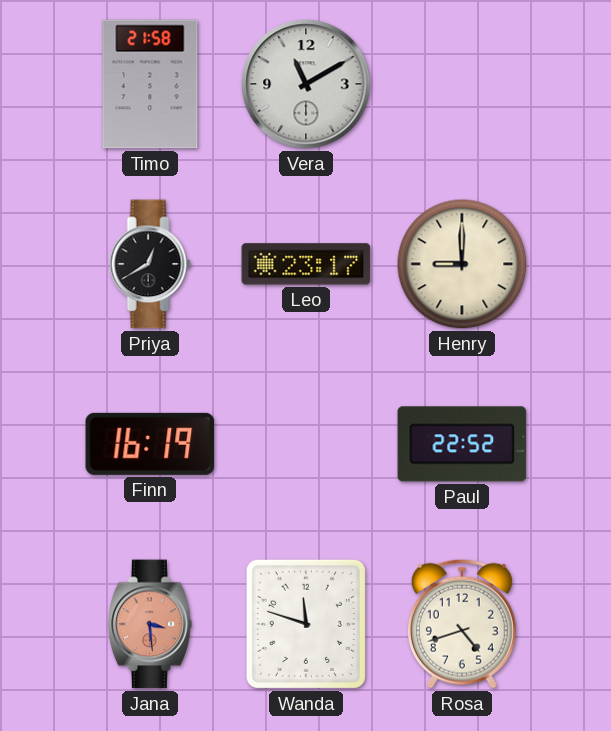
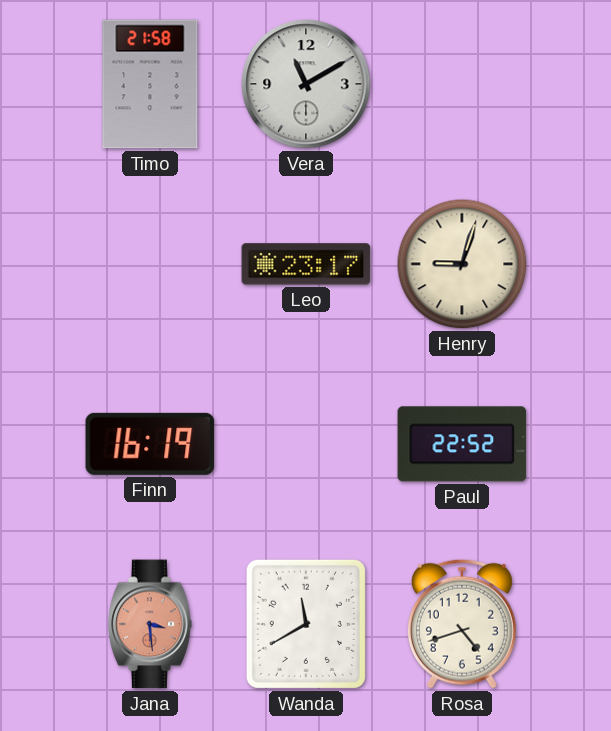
Priya: 12:40 -> none
Henry: 9:00 -> 9:03
Wanda: 11:48 -> 11:40
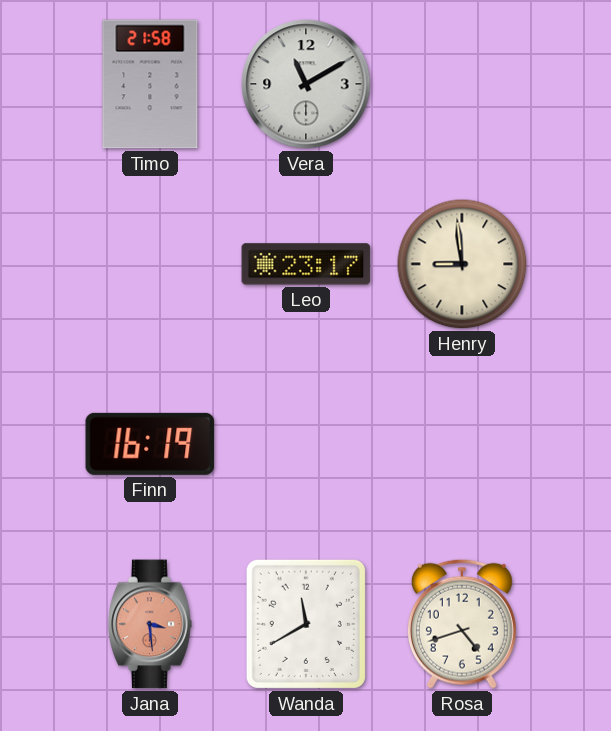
Henry: 9:03 -> 8:59
Paul: 22:52 -> none
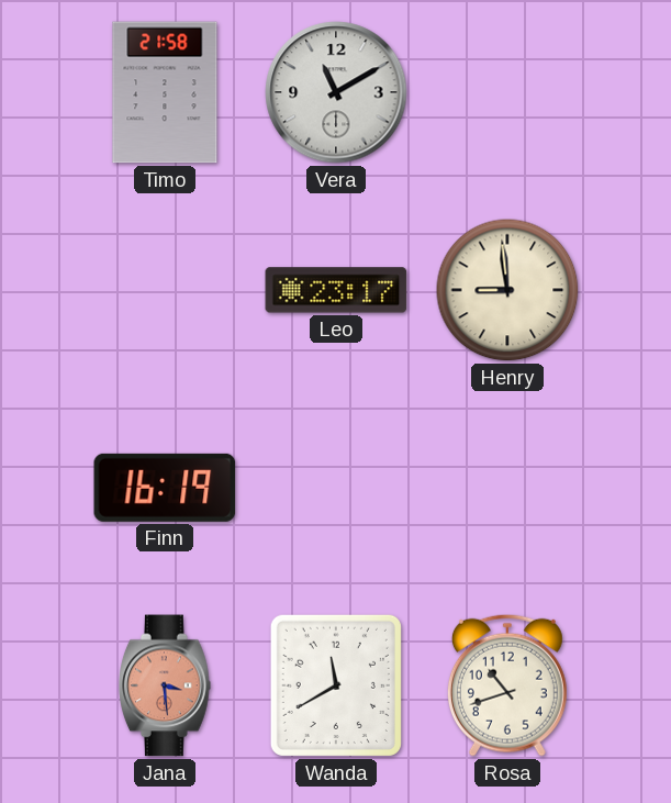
Rosa: 4:42 -> 10:42
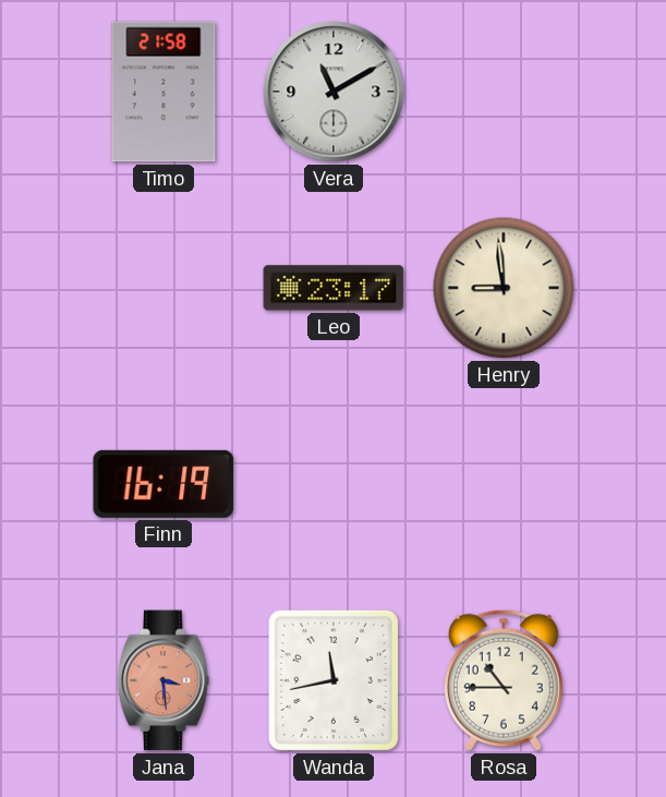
Wanda: 11:40 -> 11:43
Rosa: 10:42 -> 10:45
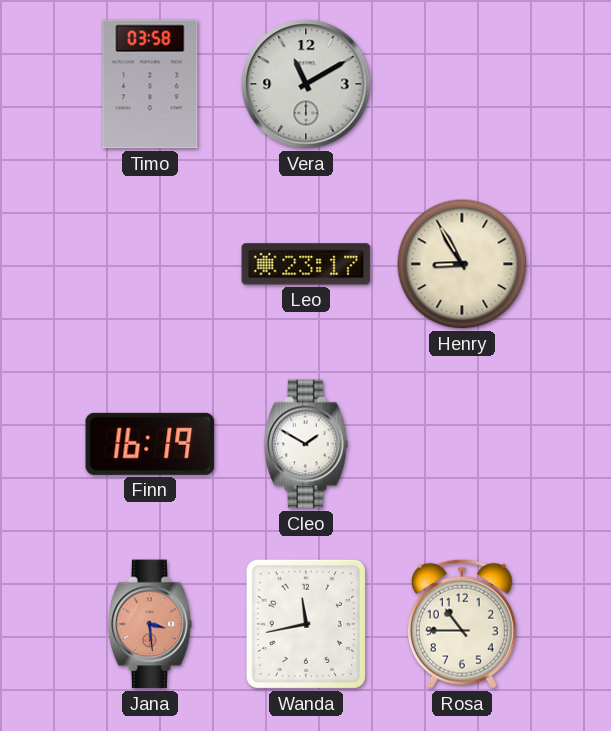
Timo: 21:58 -> 03:58
Henry: 8:59 -> 8:55
Cleo: none -> 1:50
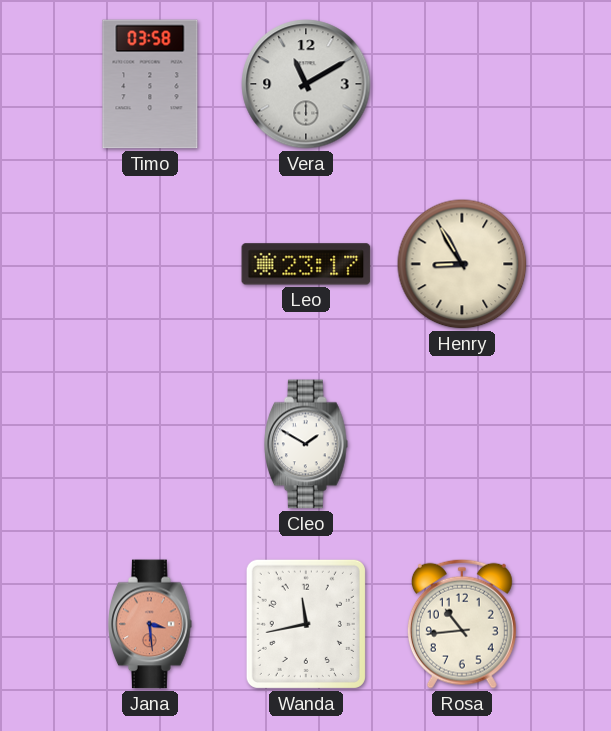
Finn: 16:19 -> none
Rosa: 10:45 -> 10:44
